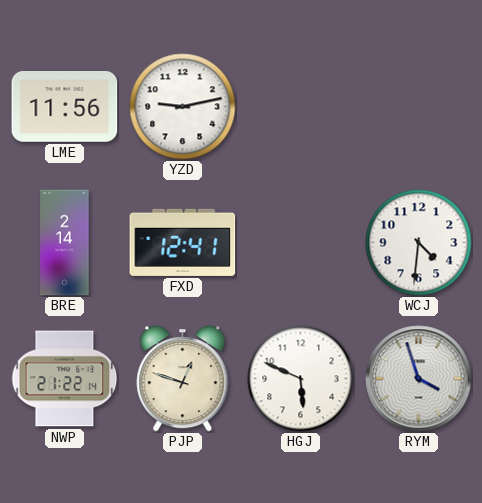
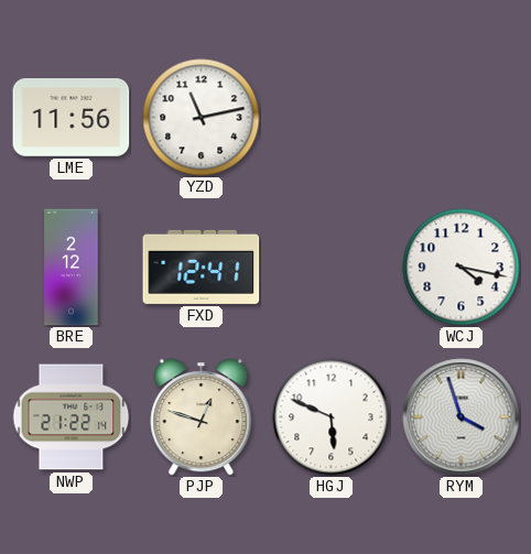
YZD: 9:13 -> 11:13
BRE: 2:14 -> 2:12
WCJ: 4:31 -> 4:17
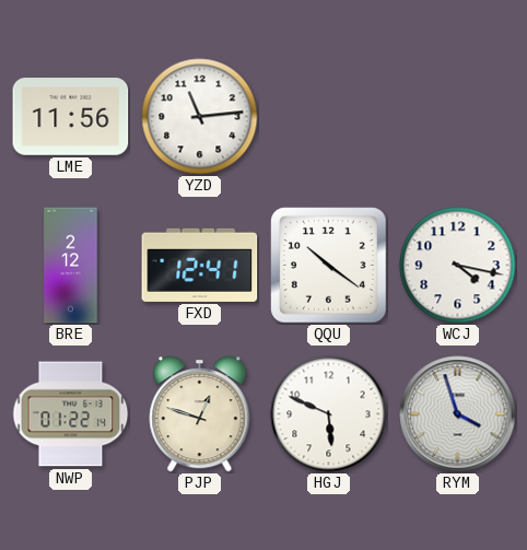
YZD: 11:13 -> 11:14
QQU: none -> 10:21
NWP: 21:22 -> 01:22
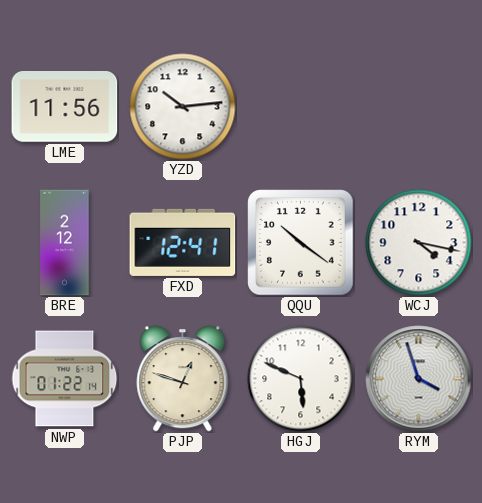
YZD: 11:14 -> 10:14
